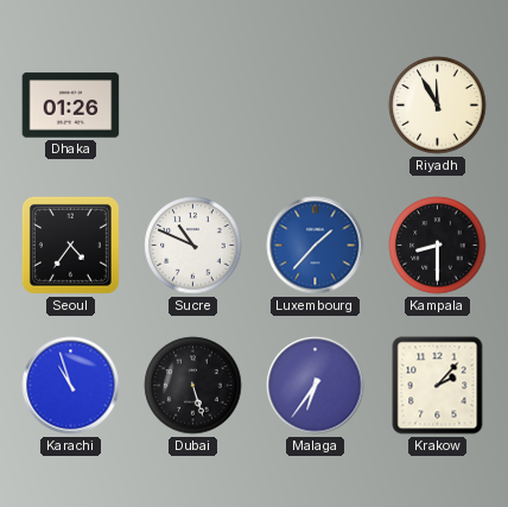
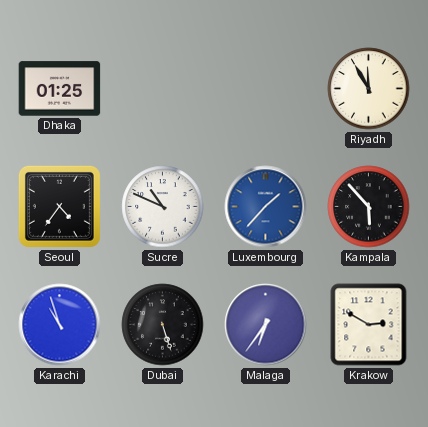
Dhaka: 01:26 -> 01:25
Kampala: 8:30 -> 5:53
Krakow: 2:07 -> 2:50
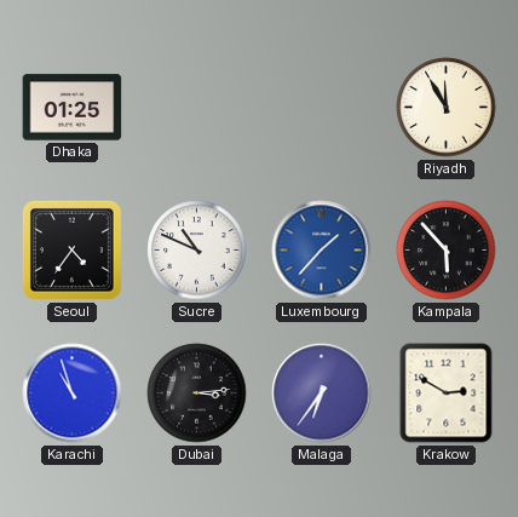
Dubai: 5:27 -> 3:14
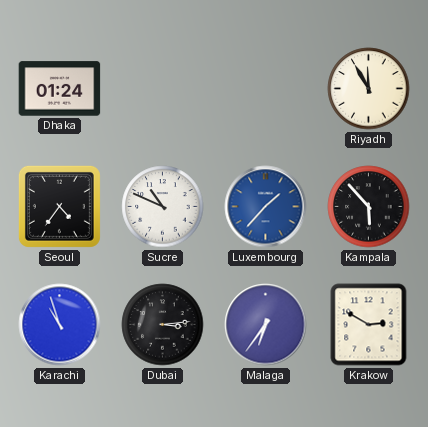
Dhaka: 01:25 -> 01:24
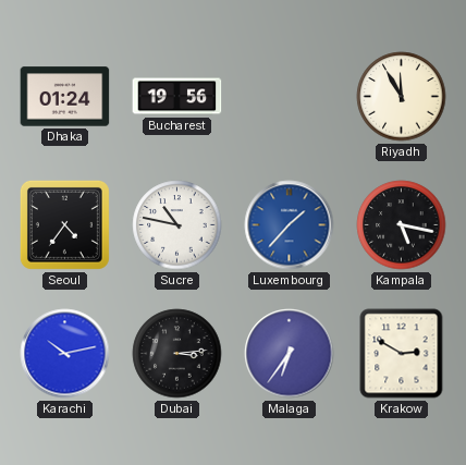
Bucharest: none -> 19:56
Sucre: 10:49 -> 10:47
Kampala: 5:53 -> 5:17
Karachi: 10:57 -> 10:13
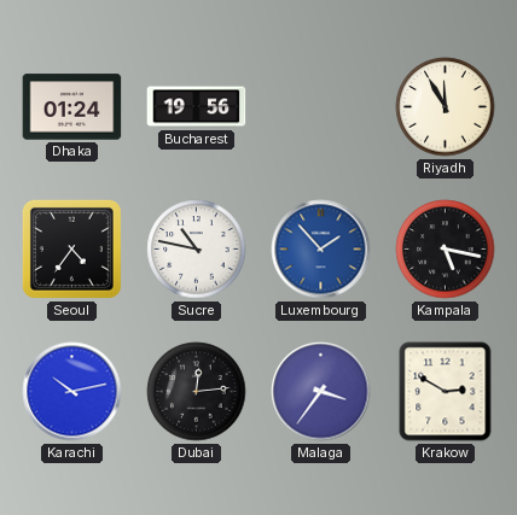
Luxembourg: 1:37 -> 1:53
Dubai: 3:14 -> 12:14
Malaga: 6:36 -> 3:36
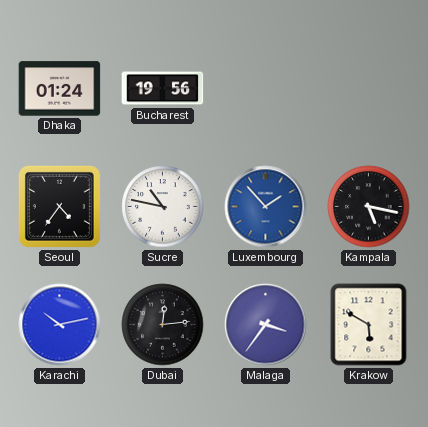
Riyadh: 11:55 -> none
Krakow: 2:50 -> 5:50
